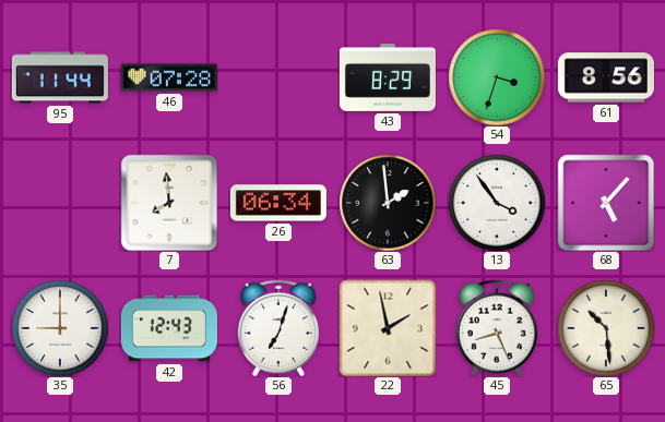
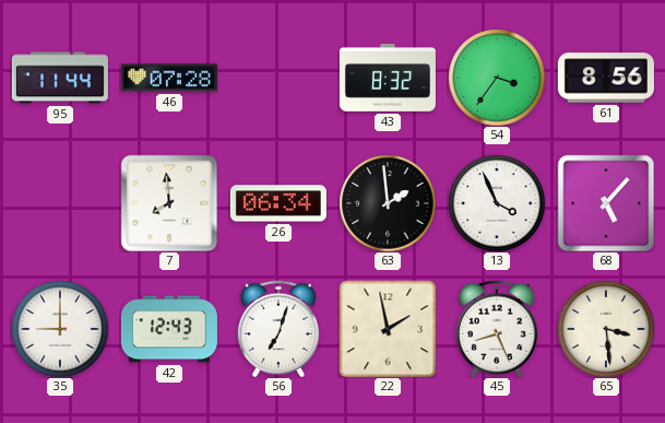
43: 8:29 -> 8:32
54: 3:33 -> 3:36
13: 3:54 -> 3:56
65: 10:29 -> 3:29
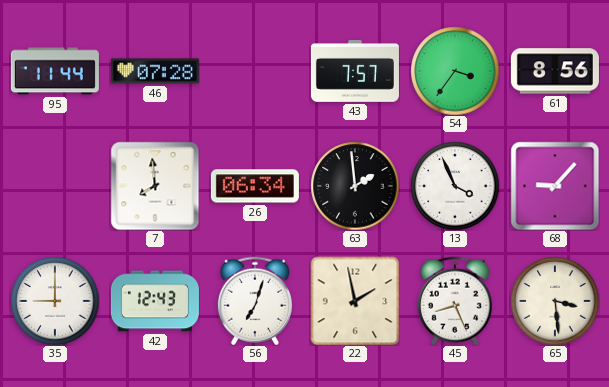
43: 8:32 -> 7:57
68: 5:07 -> 9:07
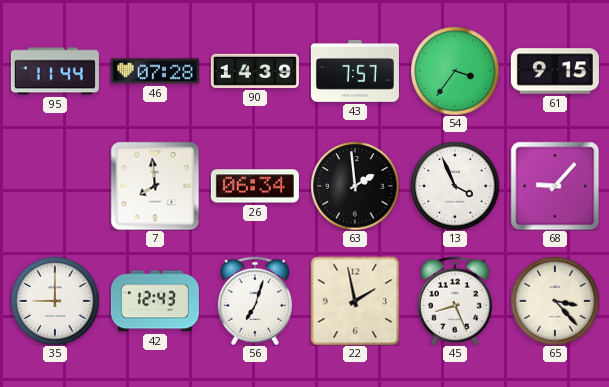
90: none -> 14:39
61: 8:56 -> 9:15
65: 3:29 -> 3:23
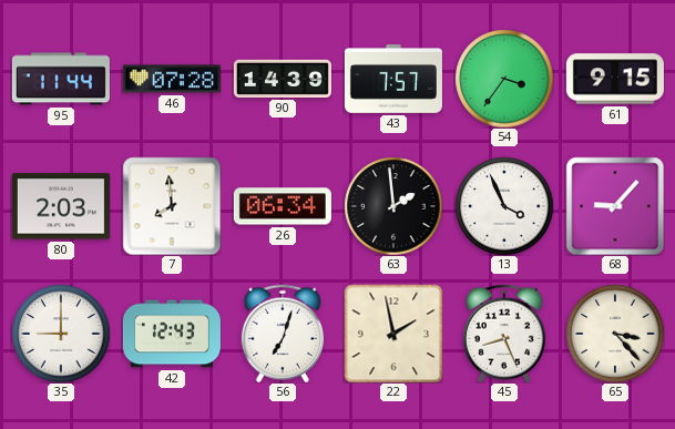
80: none -> 2:03
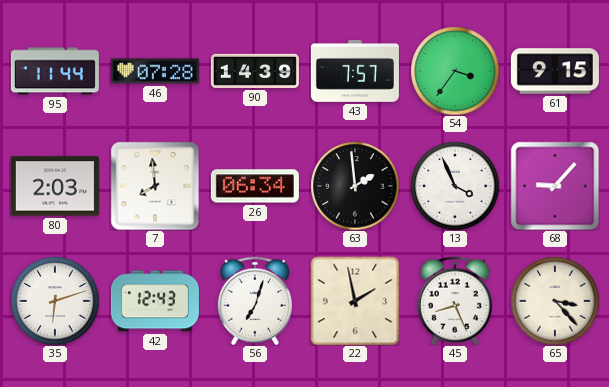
35: 9:00 -> 6:12
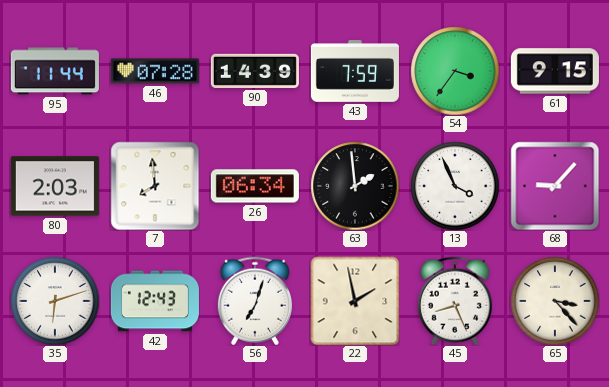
43: 7:57 -> 7:59
